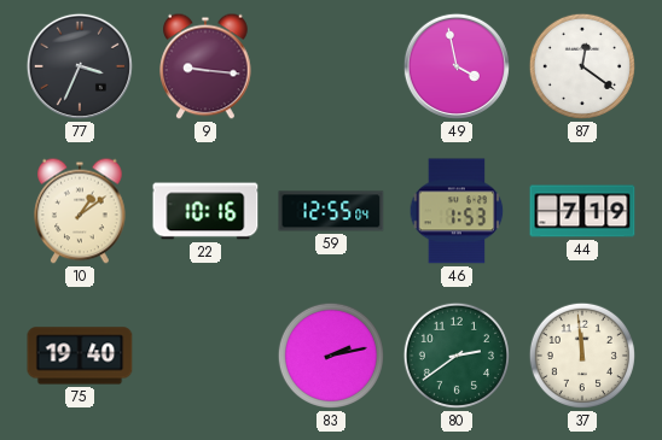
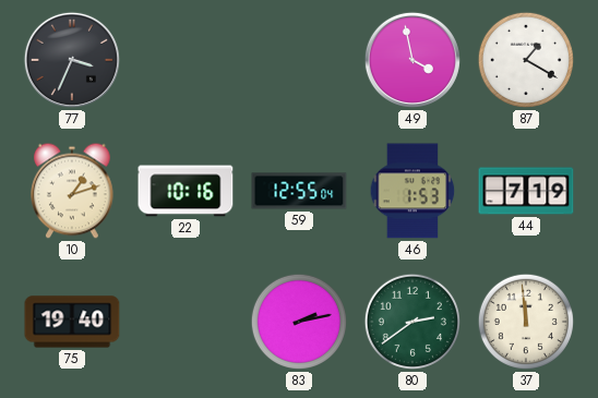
9: 9:16 -> none
87: 12:21 -> 1:20
10: 1:09 -> 1:12
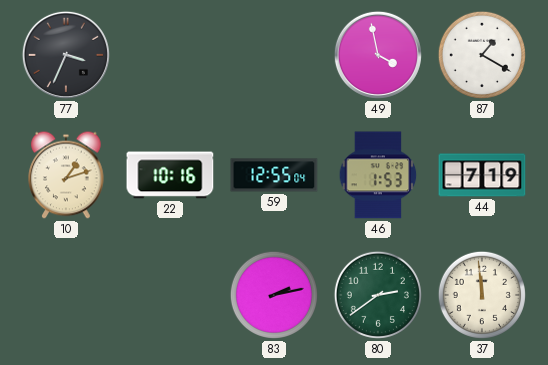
75: 19:40 -> none
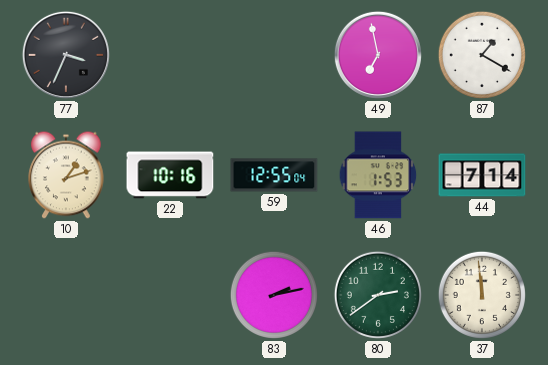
49: 3:58 -> 6:58
44: 7:19 -> 7:14
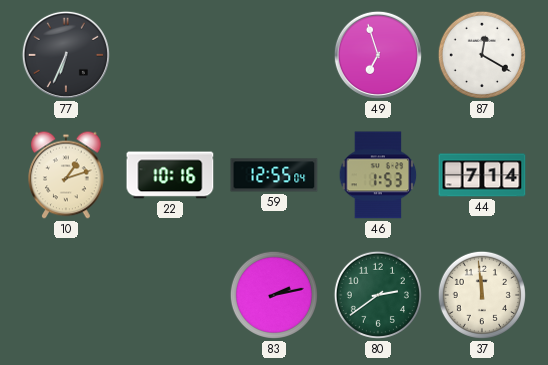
77: 3:34 -> 6:34
49: 6:58 -> 6:57
87: 1:20 -> 12:20
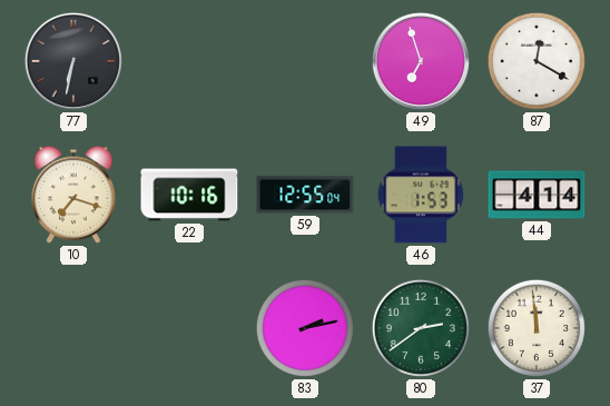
77: 6:34 -> 6:32
10: 1:12 -> 7:18
44: 7:14 -> 4:14
